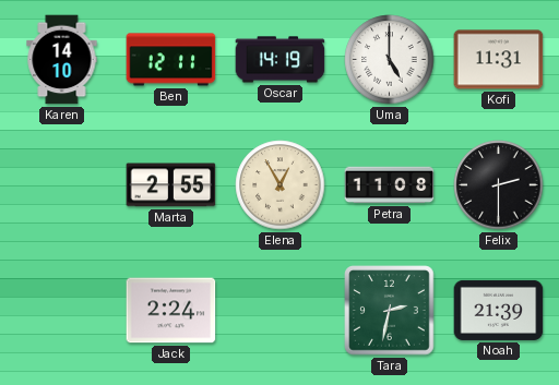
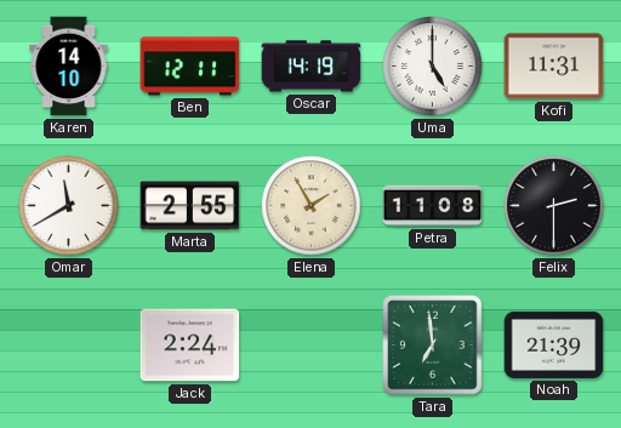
Omar: none -> 11:40
Elena: 12:55 -> 1:55
Tara: 2:32 -> 6:59
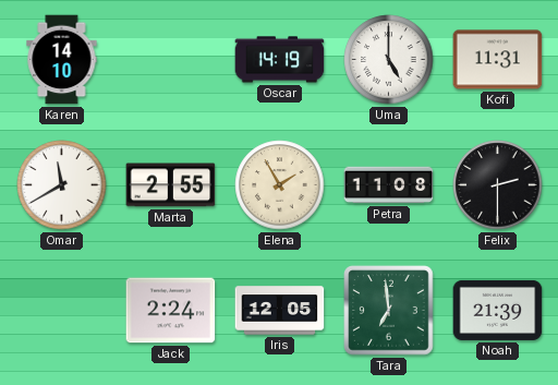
Ben: 12:11 -> none
Iris: none -> 12:05
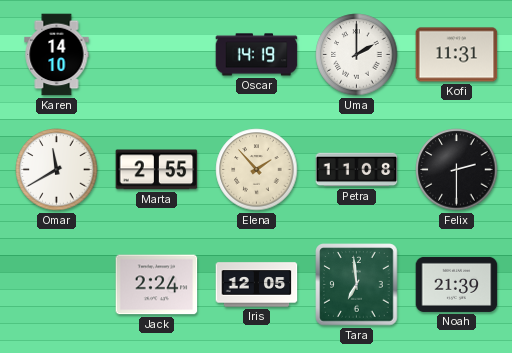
Uma: 5:00 -> 2:00
Elena: 1:55 -> 1:53
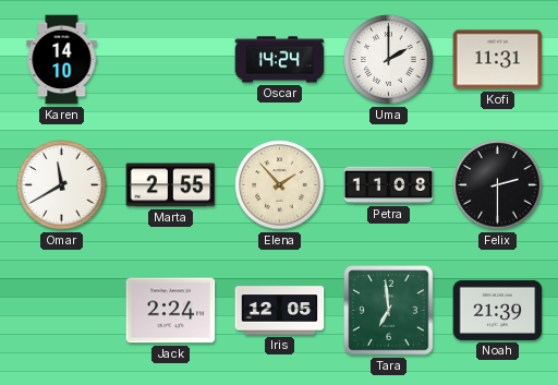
Oscar: 14:19 -> 14:24
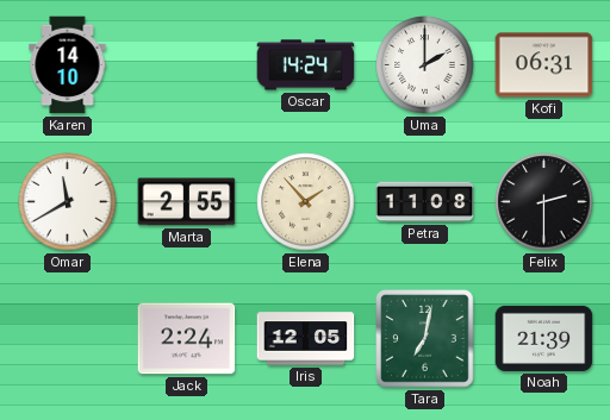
Kofi: 11:31 -> 06:31
Tara: 6:59 -> 7:02
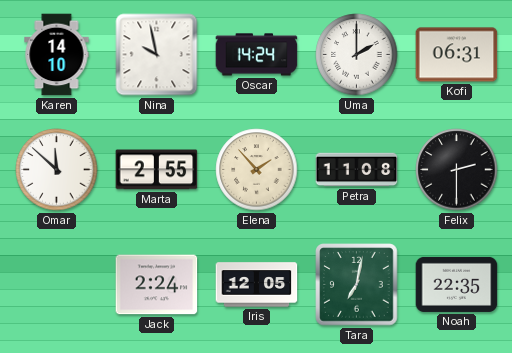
Nina: none -> 9:58
Omar: 11:40 -> 11:52
Noah: 21:39 -> 22:35
